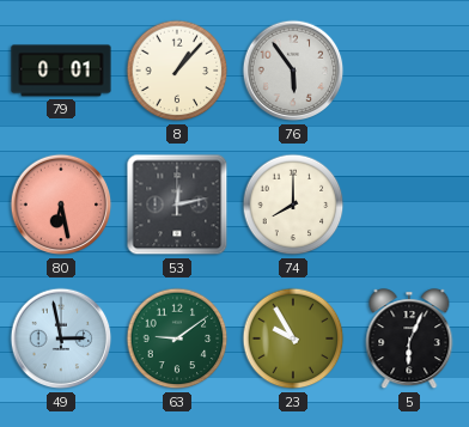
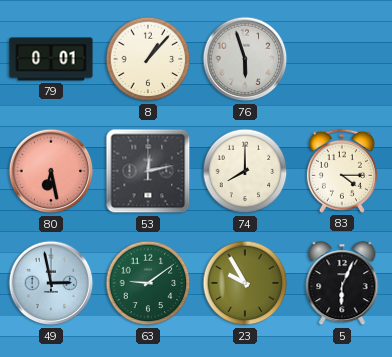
76: 5:54 -> 5:57
83: none -> 4:15
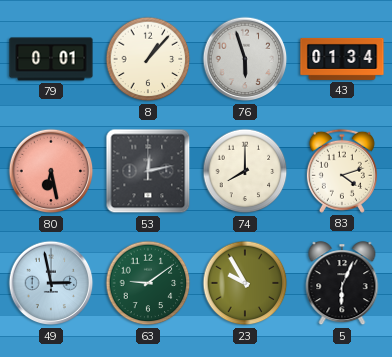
43: none -> 01:34
83: 4:15 -> 4:12
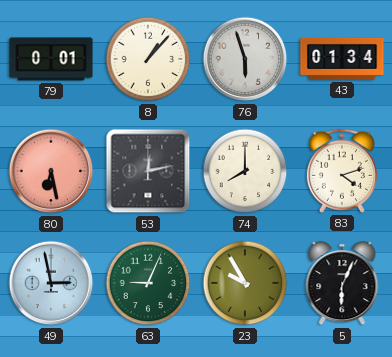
63: 9:09 -> 9:04
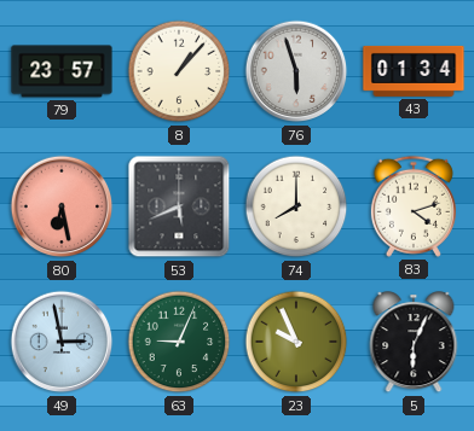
79: 0:01 -> 23:57
53: 12:13 -> 5:41
23: 9:55 -> 9:56
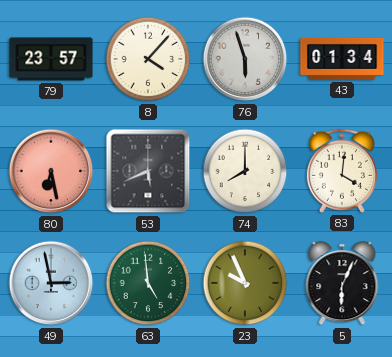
8: 1:07 -> 4:07
83: 4:12 -> 4:01
63: 9:04 -> 4:59
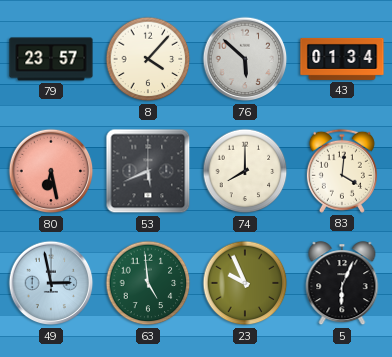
76: 5:57 -> 5:52
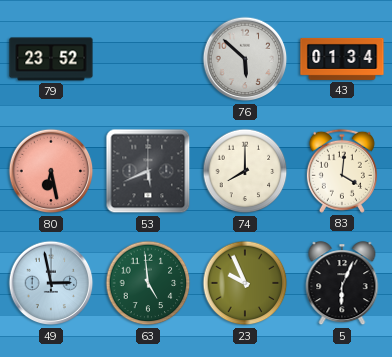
79: 23:57 -> 23:52
8: 4:07 -> none
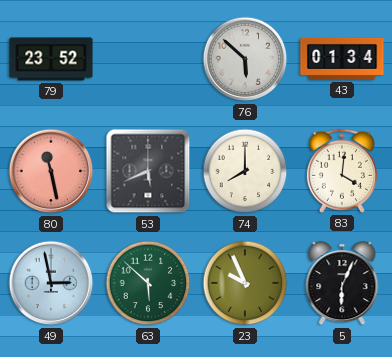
80: 6:28 -> 11:28
63: 4:59 -> 5:52
